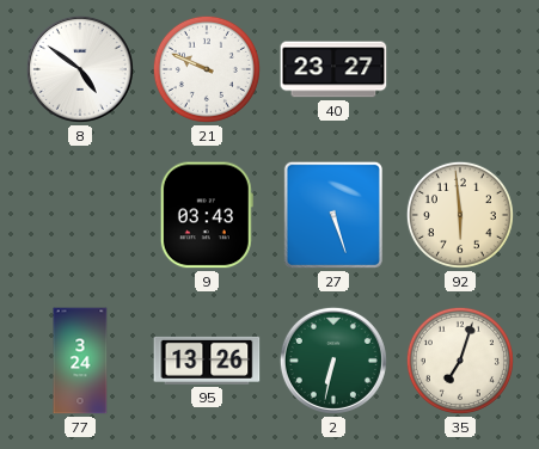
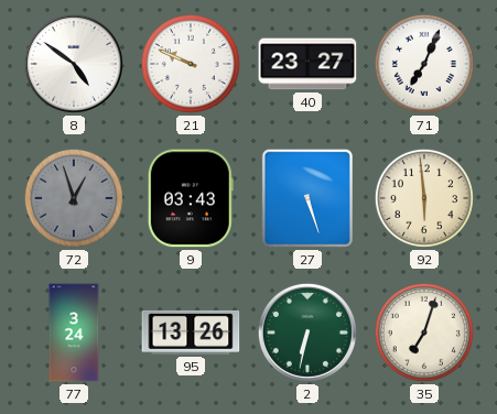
71: none -> 7:04
72: none -> 12:57
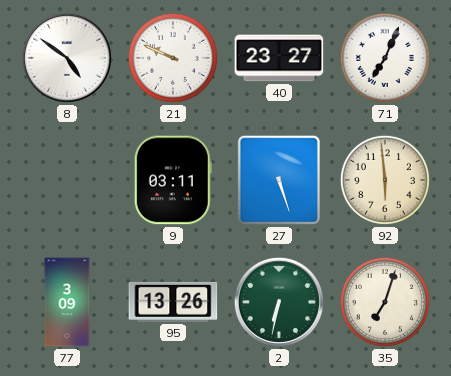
72: 12:57 -> none
9: 03:43 -> 03:11
77: 3:24 -> 3:09
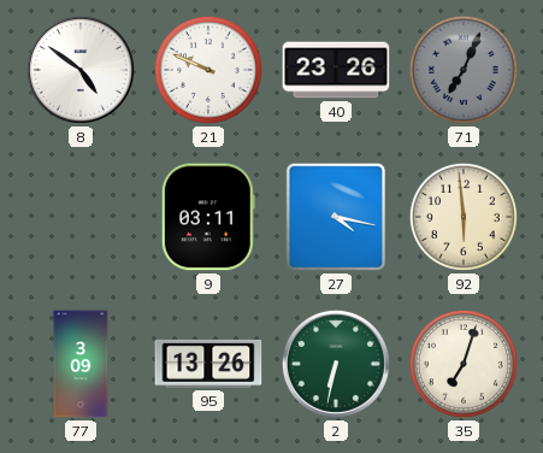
40: 23:27 -> 23:26
71 dial: white -> grey
27: 5:27 -> 4:17
